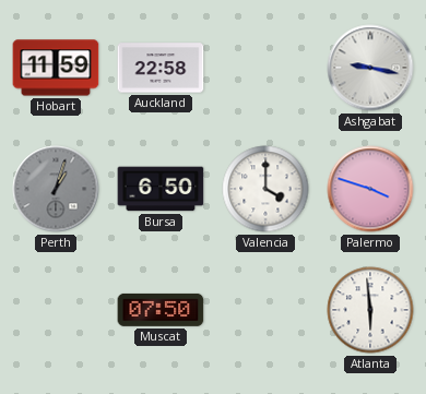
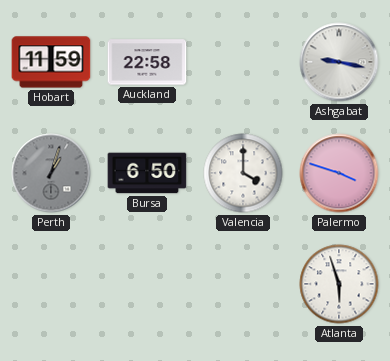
Muscat: 07:50 -> none
Atlanta: 5:59 -> 5:57
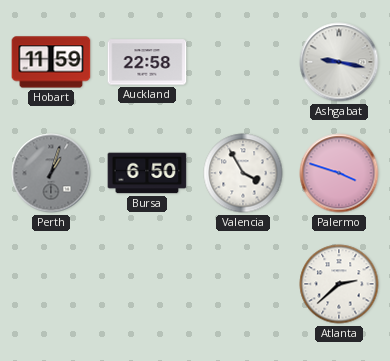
Valencia: 4:00 -> 3:55
Atlanta: 5:57 -> 2:38
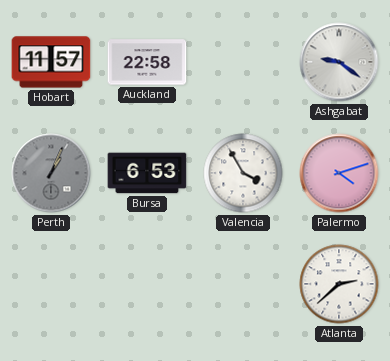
Hobart: 11:59 -> 11:57
Ashgabat: 9:17 -> 9:21
Perth: 1:03 -> 1:04
Bursa: 6:50 -> 6:53
Palermo: 3:48 -> 4:12
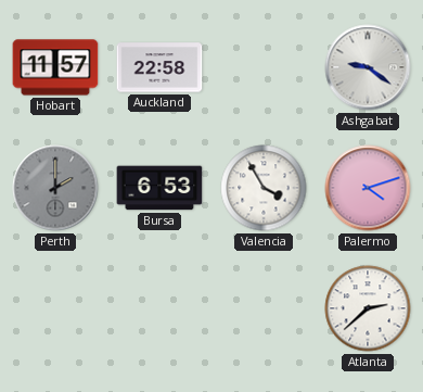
Perth: 1:04 -> 2:00
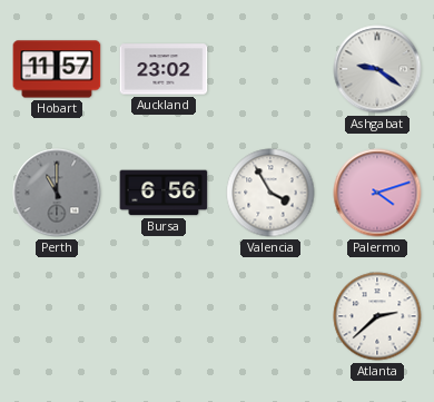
Auckland: 22:58 -> 23:02
Perth: 2:00 -> 11:00
Bursa: 6:53 -> 6:56
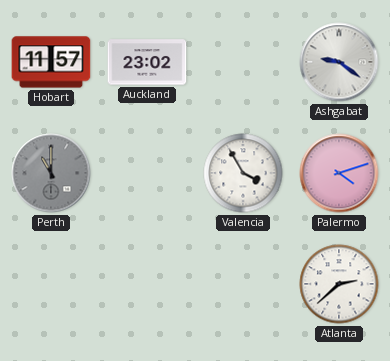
Bursa: 6:56 -> none
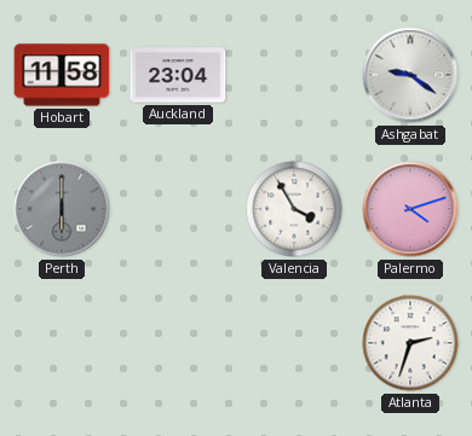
Hobart: 11:57 -> 11:58
Auckland: 23:02 -> 23:04
Perth: 11:00 -> 6:00
Atlanta: 2:38 -> 2:33
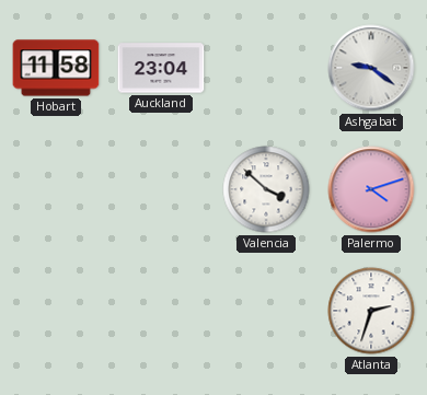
Perth: 6:00 -> none
Valencia: 3:55 -> 3:52
